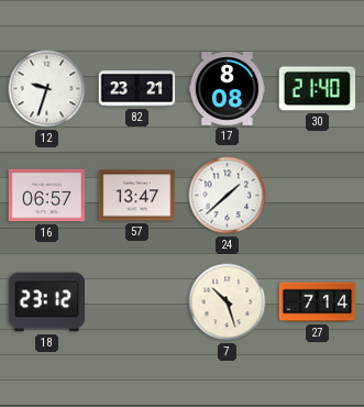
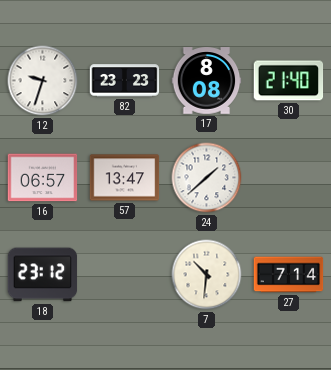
82: 23:21 -> 23:23
7: 10:27 -> 10:31
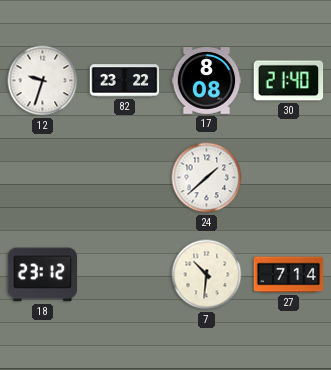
82: 23:23 -> 23:22
16: 06:57 -> none
57: 13:47 -> none
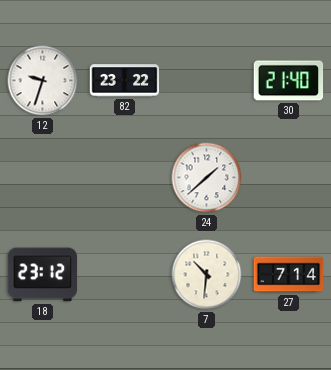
17: 8:08 -> none
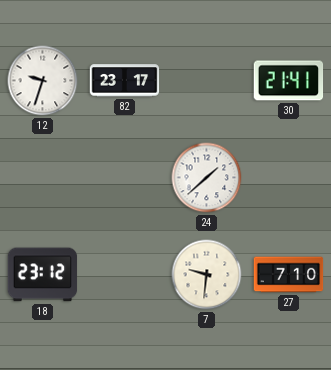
82: 23:22 -> 23:17
30: 21:40 -> 21:41
7: 10:31 -> 9:31
27: 7:14 -> 7:10
